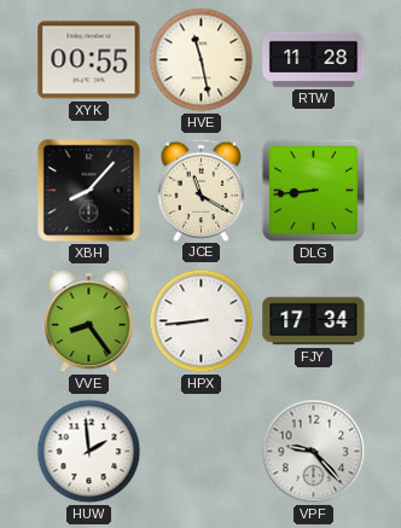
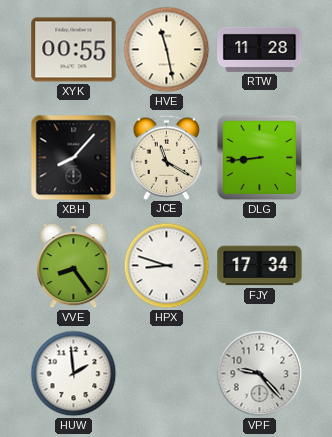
HPX: 8:44 -> 8:48
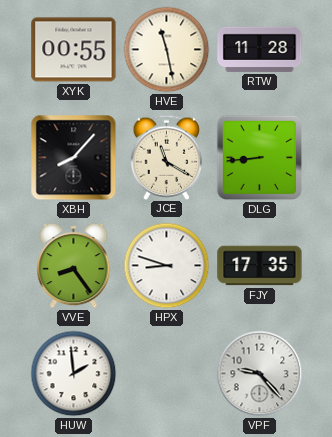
FJY: 17:34 -> 17:35
